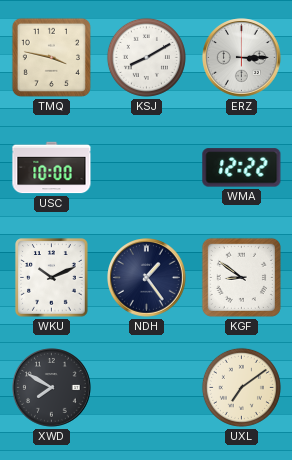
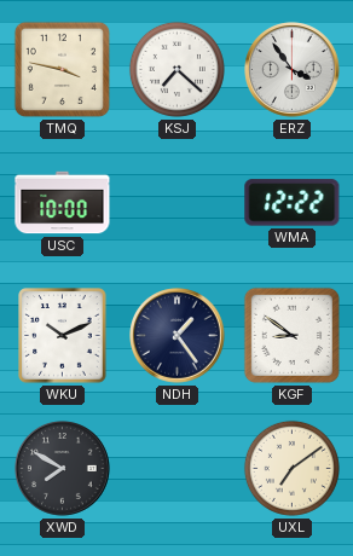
KSJ: 8:10 -> 7:22
ERZ: 3:15 -> 3:54
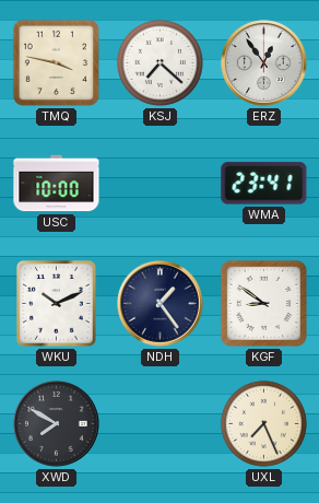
ERZ: 3:54 -> 12:54
WMA: 12:22 -> 23:41
UXL: 7:09 -> 7:26
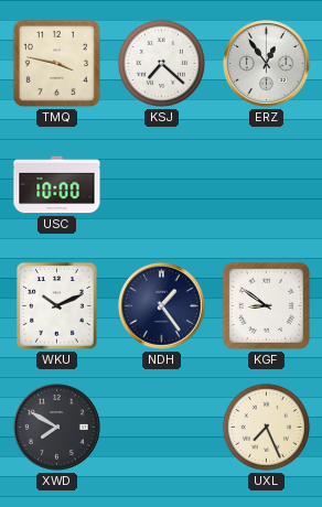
WMA: 23:41 -> none
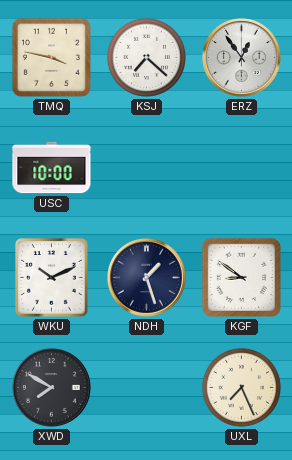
NDH: 1:24 -> 1:27
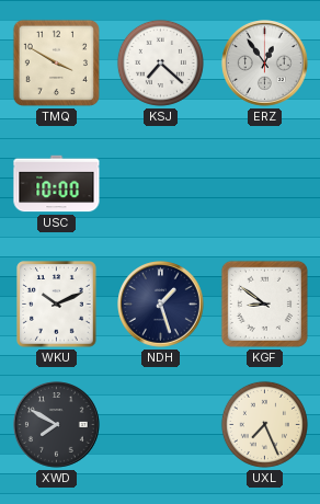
TMQ: 3:47 -> 3:50
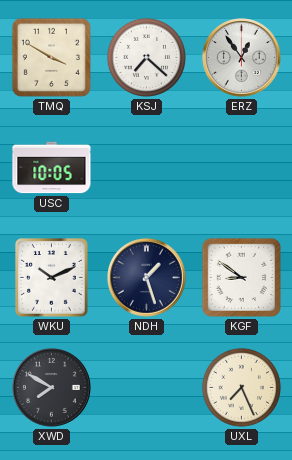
USC: 10:00 -> 10:05
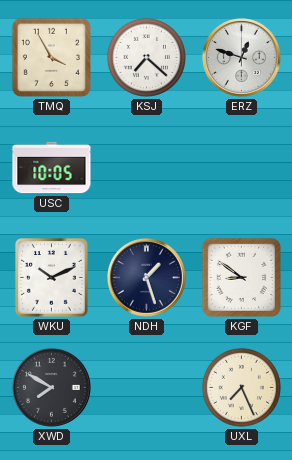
TMQ: 3:50 -> 3:55
ERZ: 12:54 -> 12:48
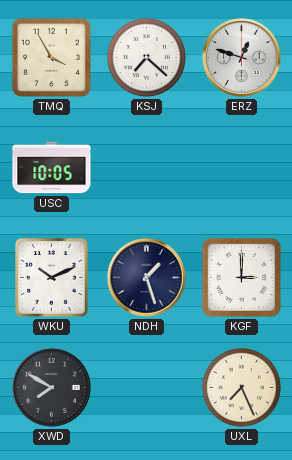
KGF: 8:51 -> 3:00
